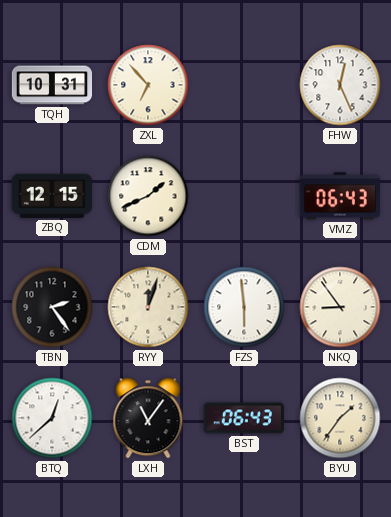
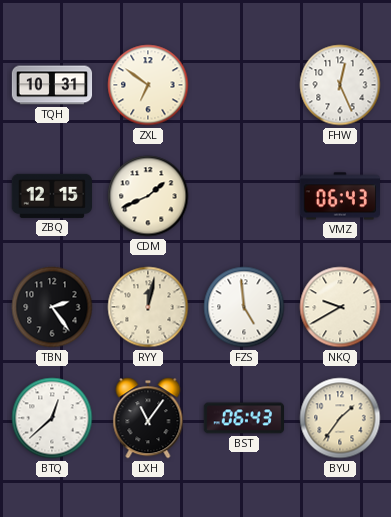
ZXL: 6:53 -> 6:51
RYY: 12:03 -> 12:02
FZS: 5:59 -> 4:59
NKQ: 8:54 -> 9:40
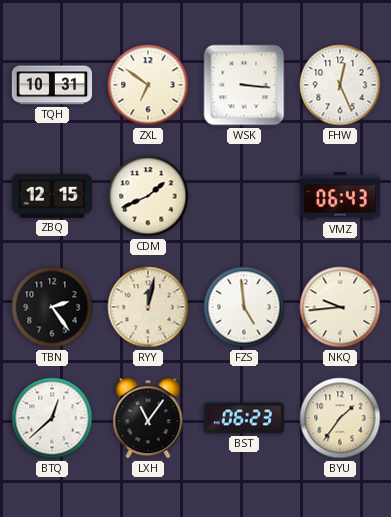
WSK: none -> 3:16
NKQ: 9:40 -> 9:44
BST: 06:43 -> 06:23
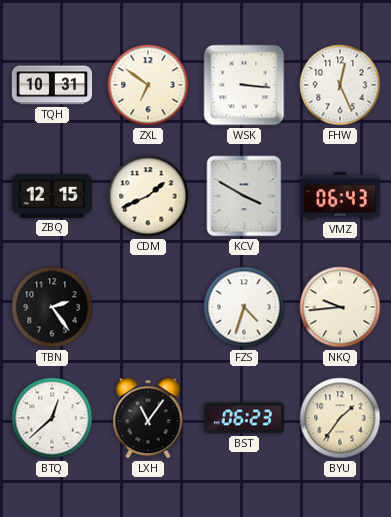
KCV: none -> 3:50
RYY: 12:02 -> none
FZS: 4:59 -> 4:33
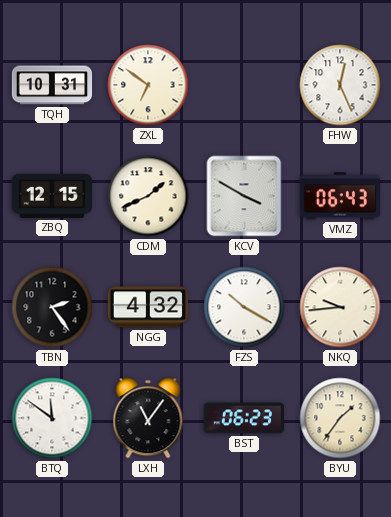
WSK: 3:16 -> none
NGG: none -> 4:32
FZS: 4:33 -> 10:20
BTQ: 12:38 -> 11:51
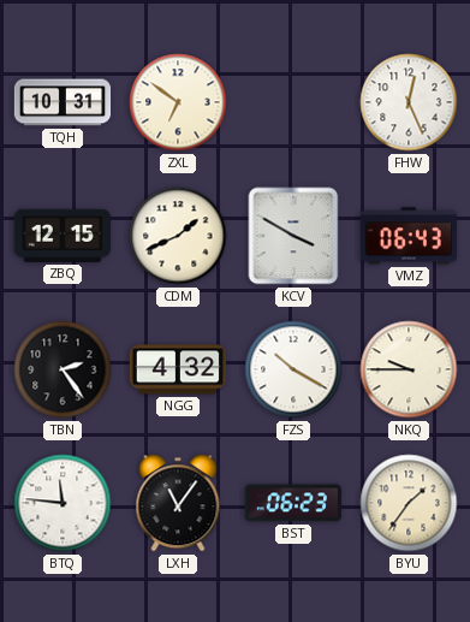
NKQ: 9:44 -> 9:45
BTQ: 11:51 -> 11:46
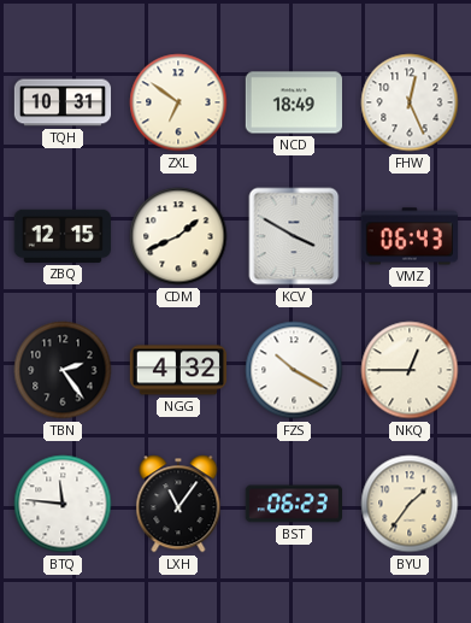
NCD: none -> 18:49
NKQ: 9:45 -> 12:45
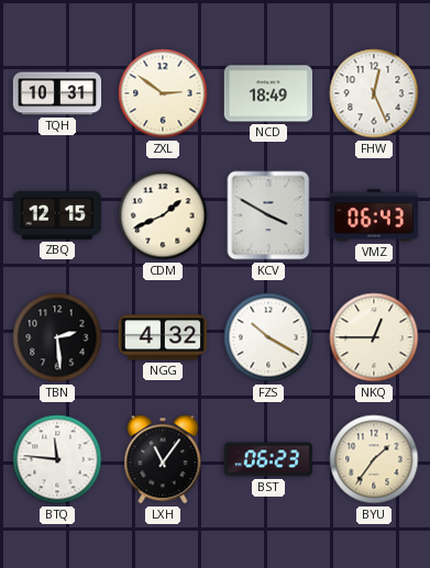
ZXL: 6:51 -> 2:51
TBN: 2:24 -> 2:29
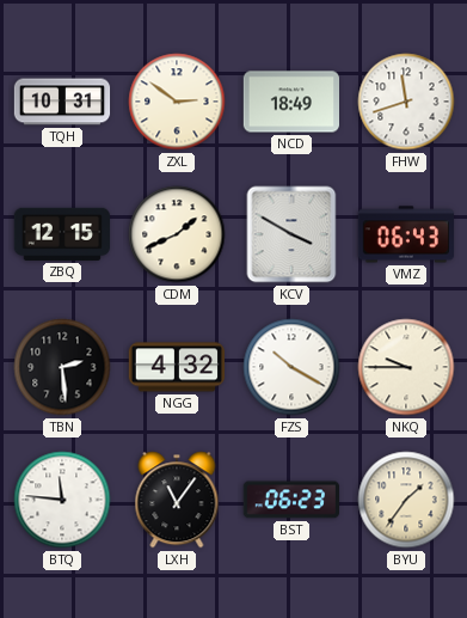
FHW: 12:26 -> 11:42
NKQ: 12:45 -> 9:45
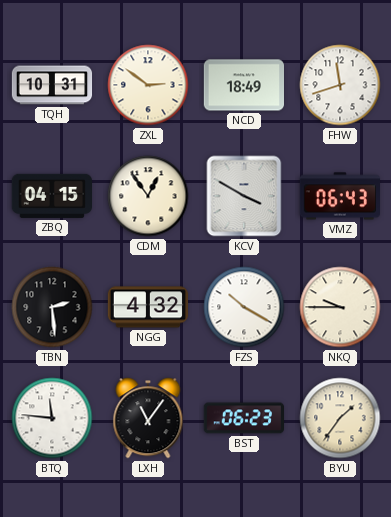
ZBQ: 12:15 -> 04:15
CDM: 1:41 -> 12:54
